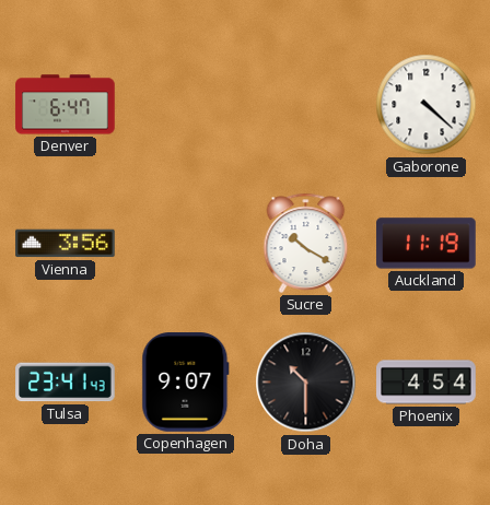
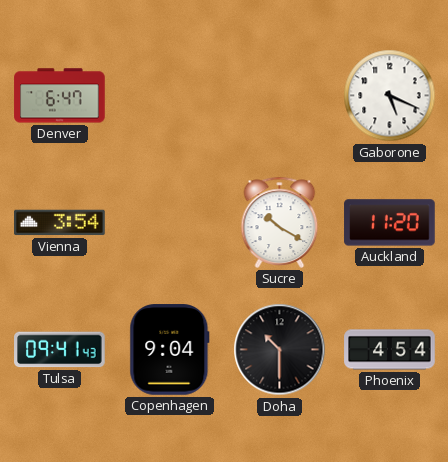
Gaborone: 4:22 -> 5:19
Vienna: 3:56 -> 3:54
Auckland: 11:19 -> 11:20
Tulsa: 23:41 -> 09:41
Copenhagen: 9:07 -> 9:04
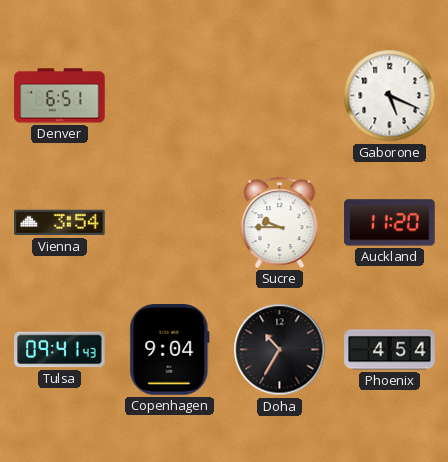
Denver: 6:47 -> 6:51
Sucre: 10:20 -> 9:45
Doha: 10:30 -> 10:35
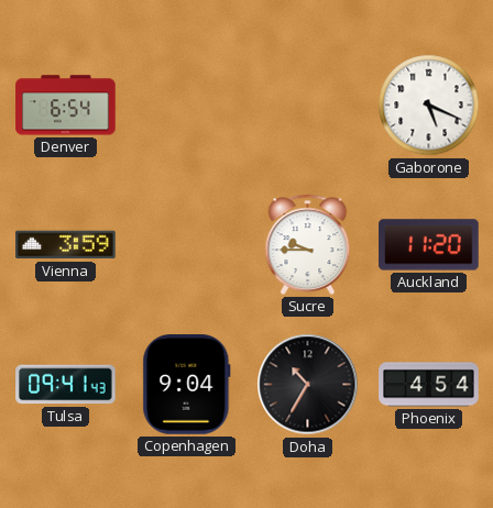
Denver: 6:51 -> 6:54
Vienna: 3:54 -> 3:59
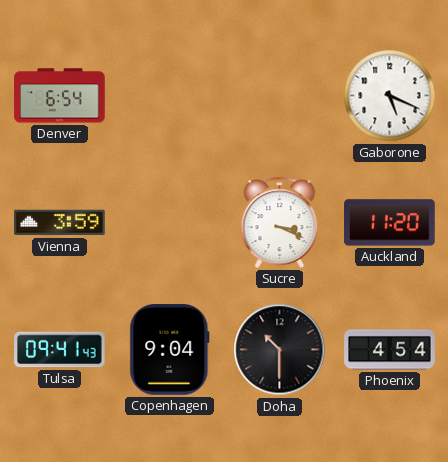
Sucre: 9:45 -> 3:19
Doha: 10:35 -> 10:30
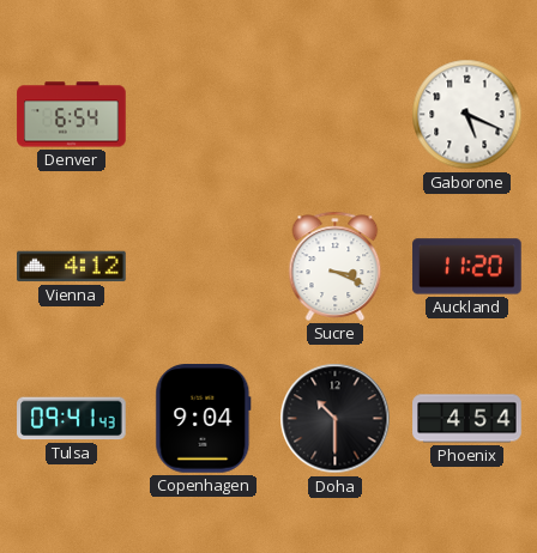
Vienna: 3:59 -> 4:12
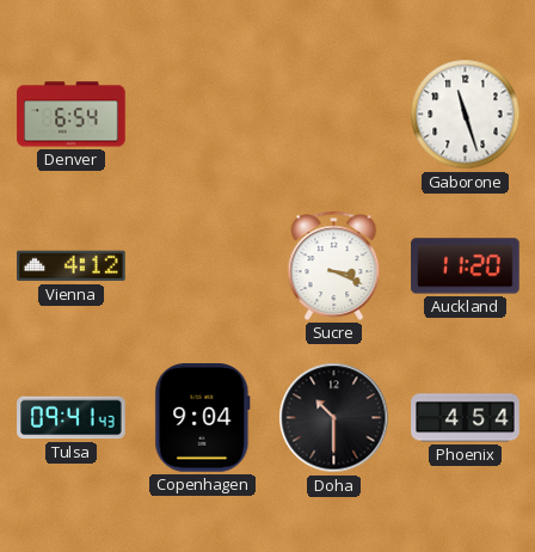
Gaborone: 5:19 -> 11:27
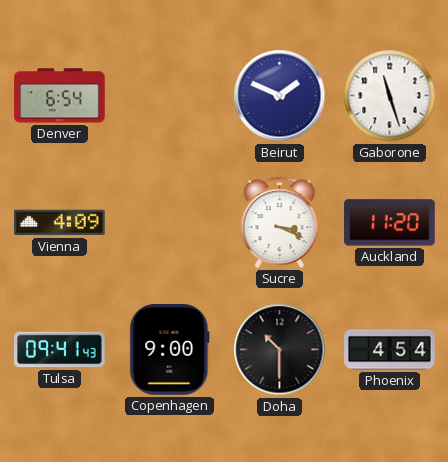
Beirut: none -> 1:49
Vienna: 4:12 -> 4:09
Copenhagen: 9:04 -> 9:00
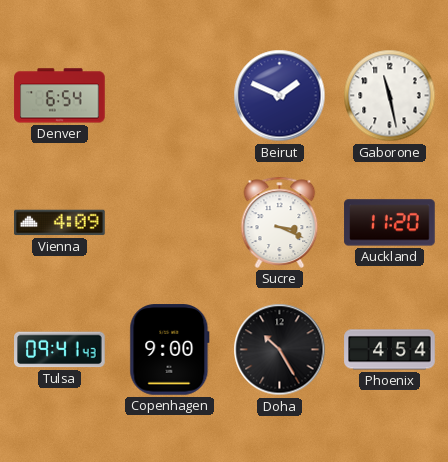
Gaborone: 11:27 -> 11:28
Doha: 10:30 -> 10:25
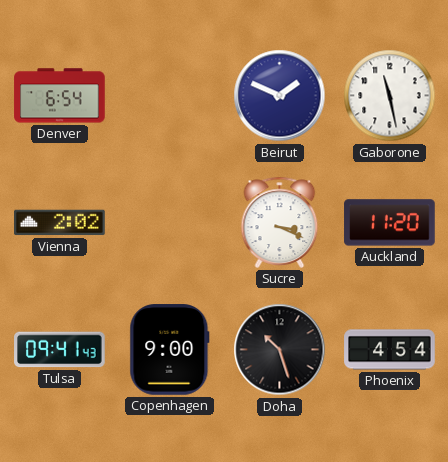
Vienna: 4:09 -> 2:02
Doha: 10:25 -> 10:27
